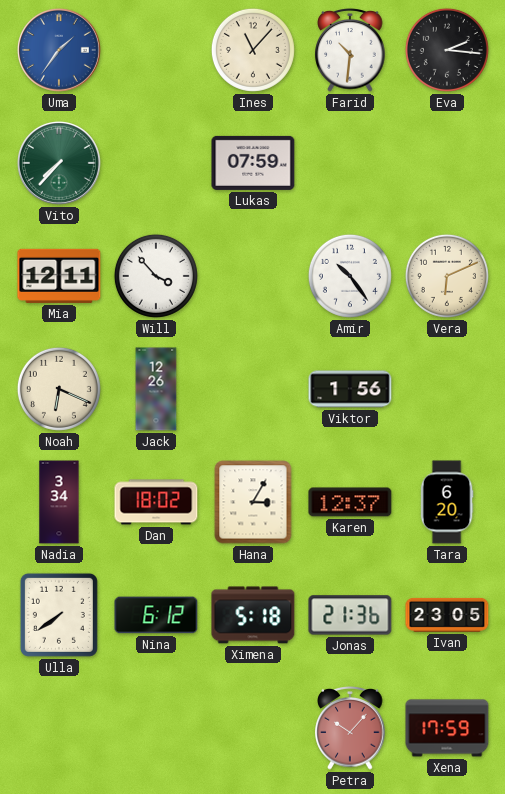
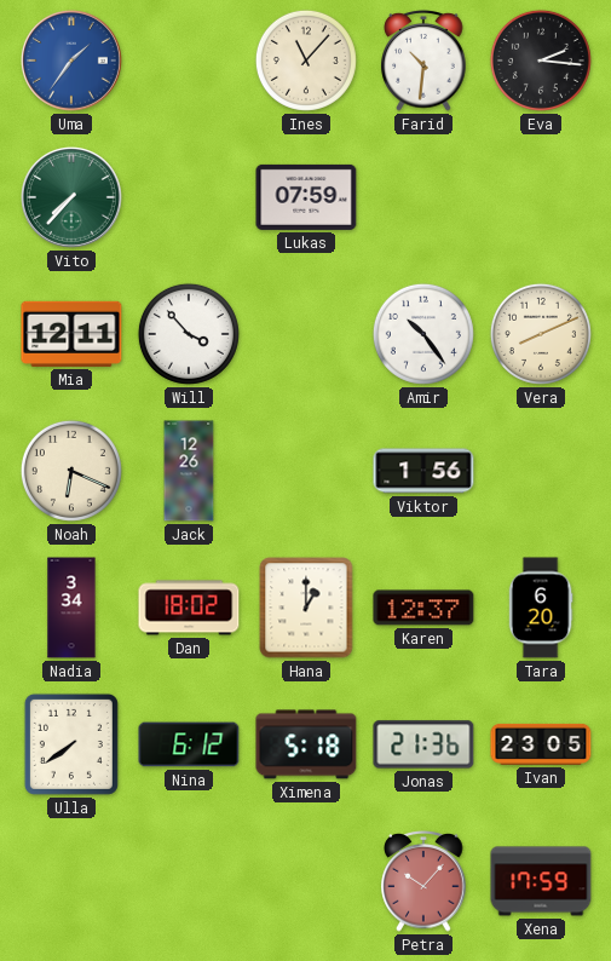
Vera: 6:11 -> 8:11
Hana: 3:05 -> 1:00
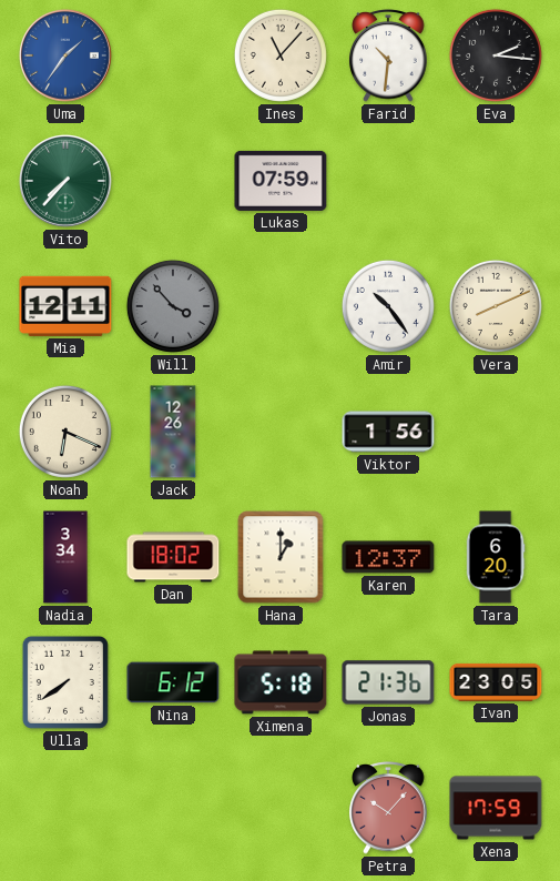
Will dial: white -> grey
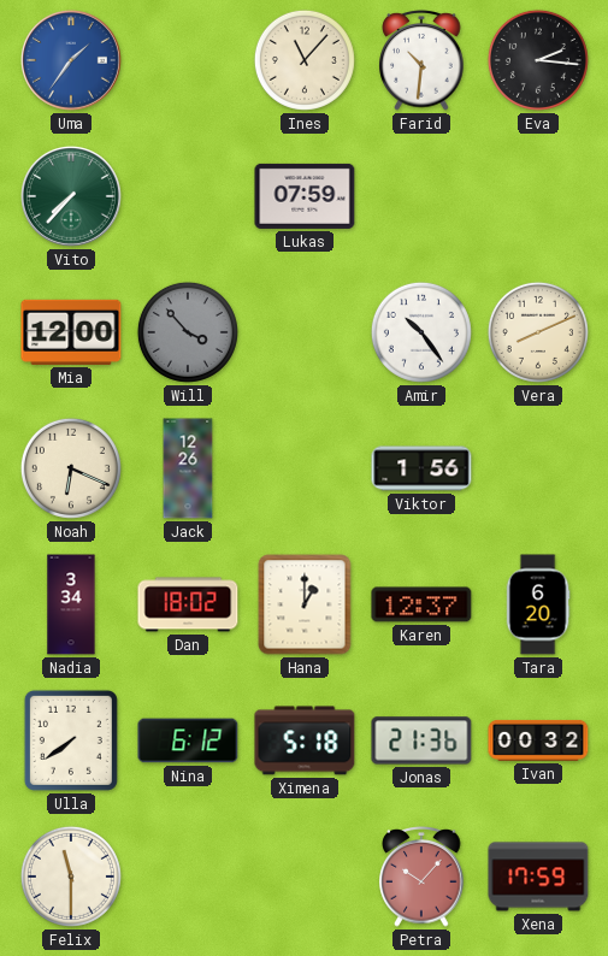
Mia: 12:11 -> 12:00
Ivan: 23:05 -> 00:32
Felix: none -> 11:30
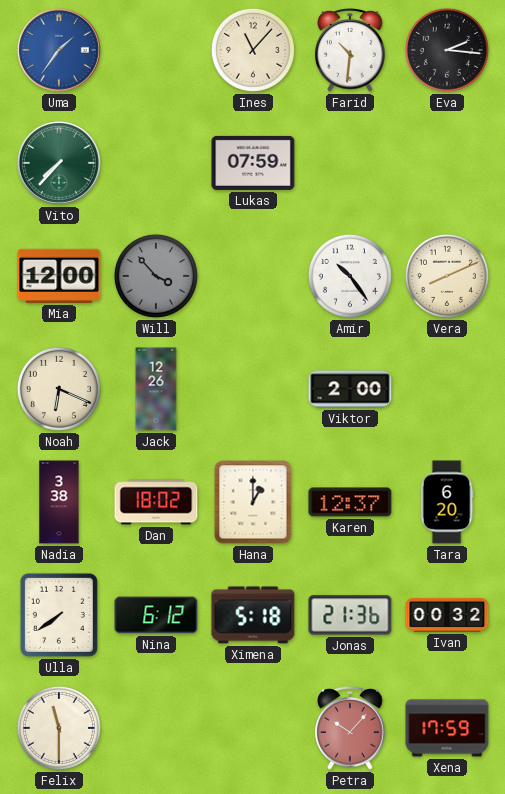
Viktor: 1:56 -> 2:00
Nadia: 3:34 -> 3:38
